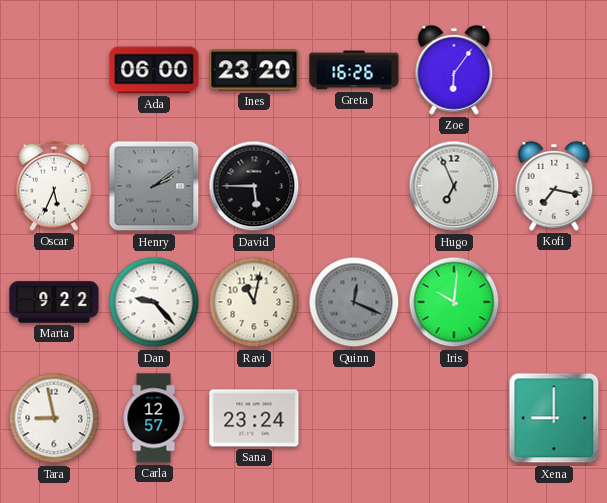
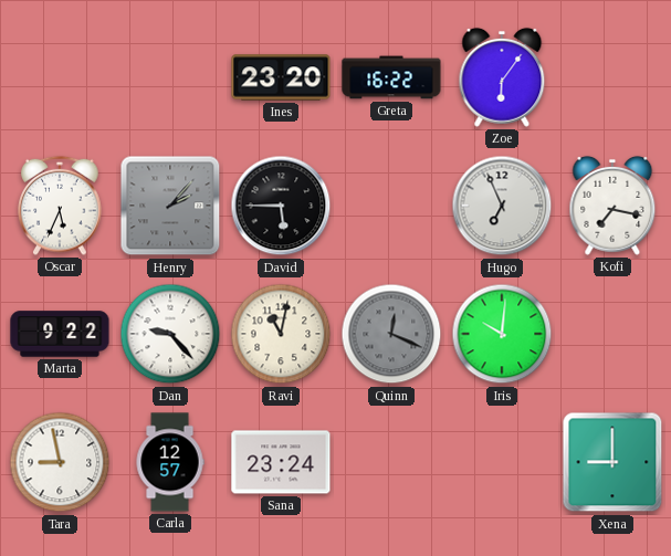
Ada: 06:00 -> none
Greta: 16:26 -> 16:22
Henry: 2:09 -> 2:07
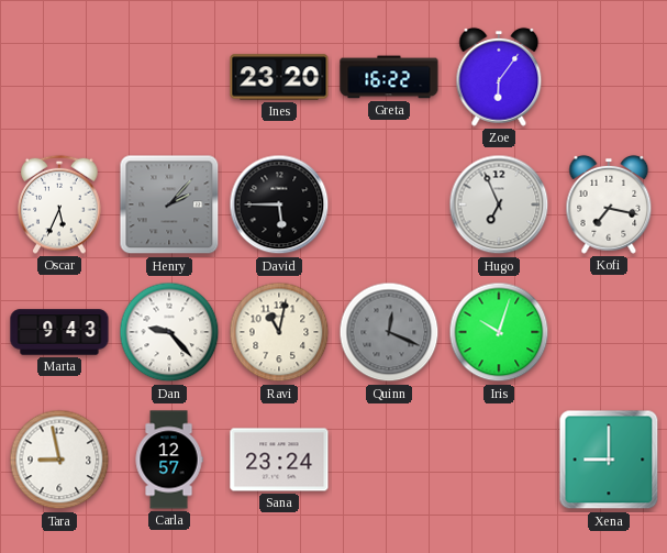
Marta: 9:22 -> 9:43
Iris: 10:01 -> 10:03
